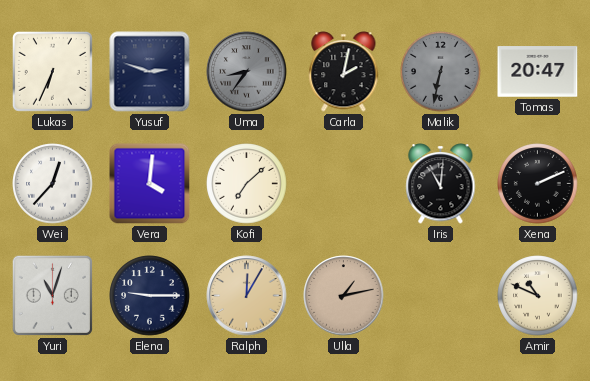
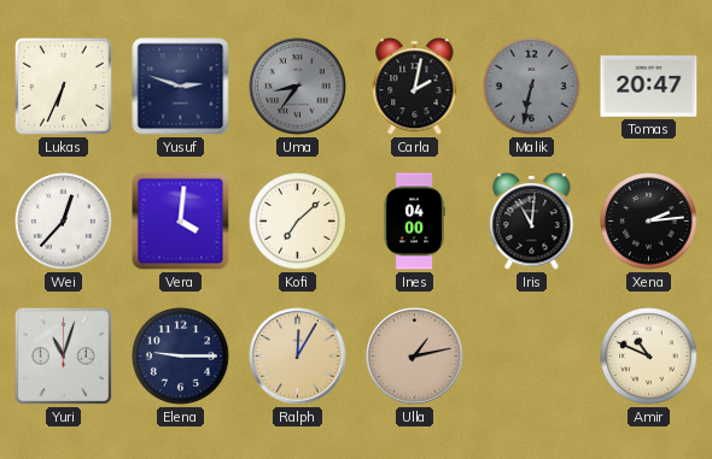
Ines: none -> 04:00
Xena: 2:11 -> 2:14
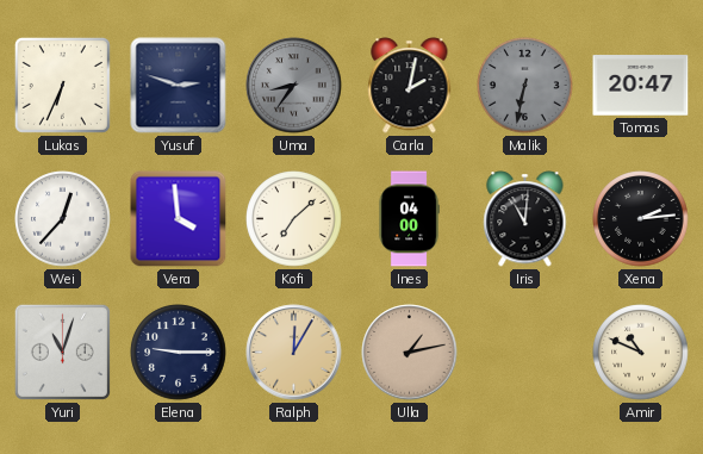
Vera: 4:01 -> 3:59
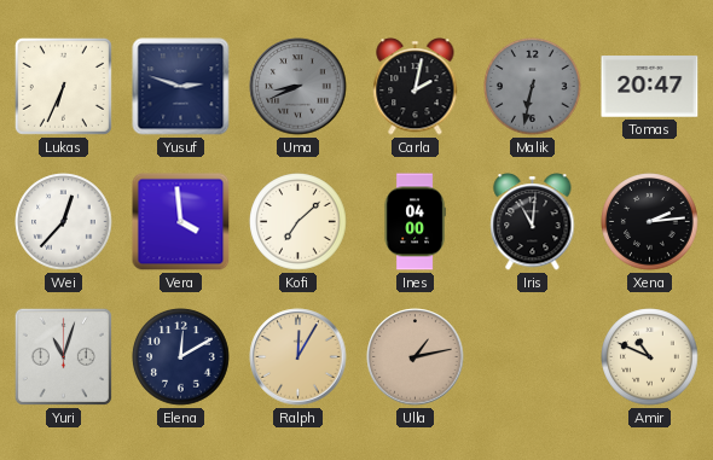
Uma: 8:36 -> 8:41
Elena: 9:15 -> 12:10
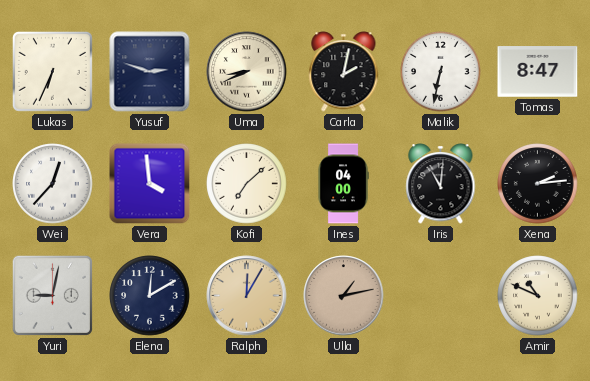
Uma dial: grey -> cream
Malik dial: grey -> white
Tomas: 20:47 -> 8:47
Yuri: 11:03 -> 9:02
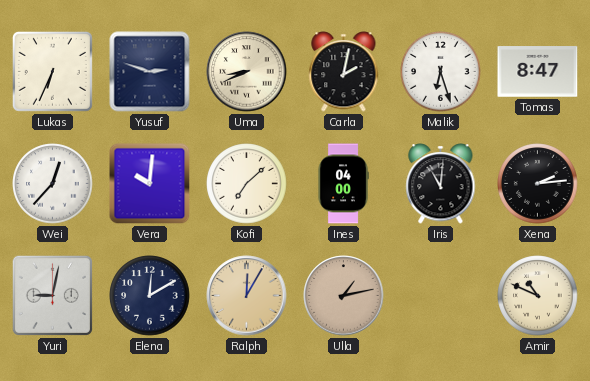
Malik: 6:32 -> 6:27
Vera: 3:59 -> 10:01
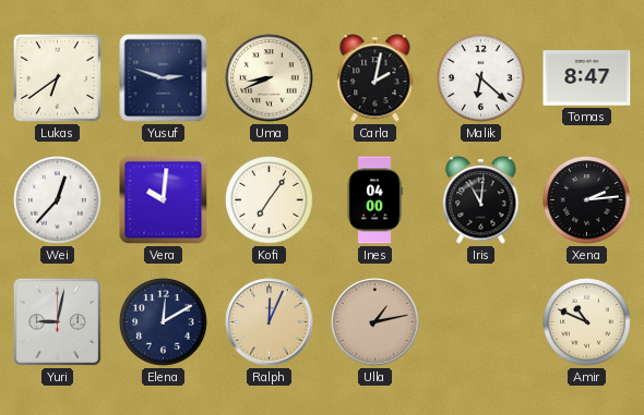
Lukas: 6:34 -> 6:39
Malik: 6:27 -> 6:22
Kofi: 7:08 -> 7:06
Ralph: 12:05 -> 12:04
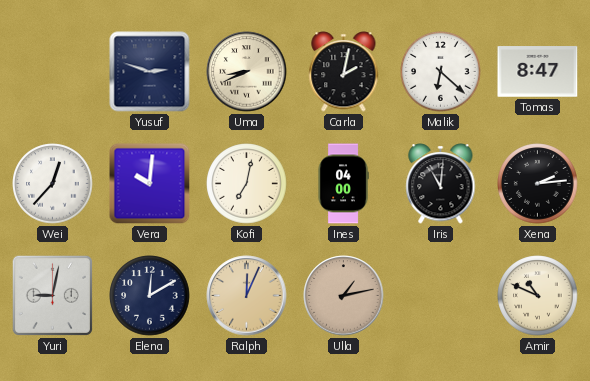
Lukas: 6:39 -> none
Kofi: 7:06 -> 7:02
